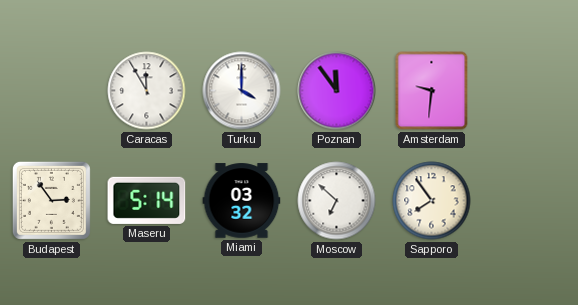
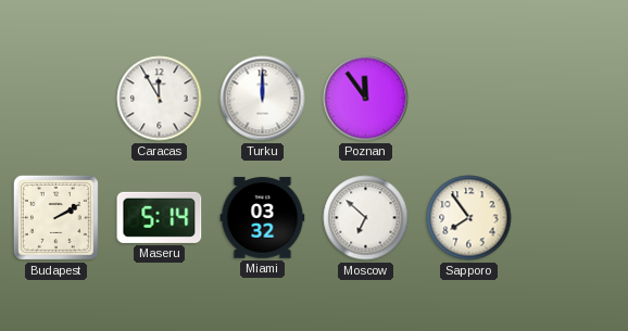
Turku: 4:00 -> 12:00
Amsterdam: 9:31 -> none
Budapest: 2:54 -> 2:10
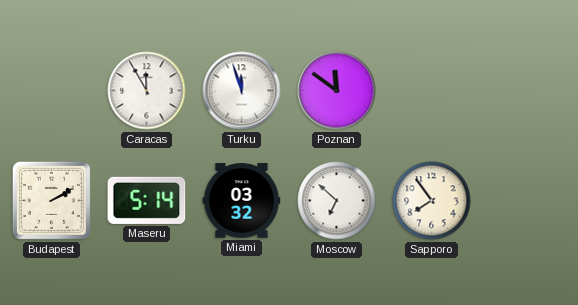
Turku: 12:00 -> 11:57
Poznan: 11:54 -> 11:51
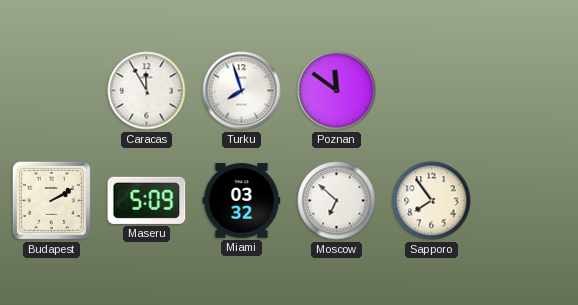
Turku: 11:57 -> 7:57
Maseru: 5:14 -> 5:09
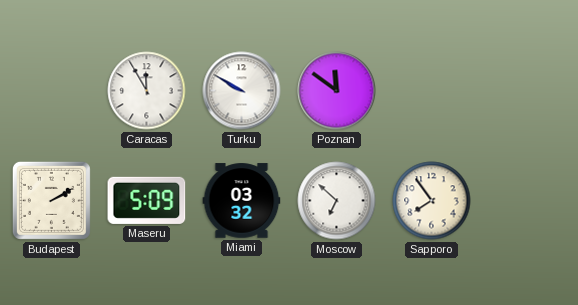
Turku: 7:57 -> 9:50
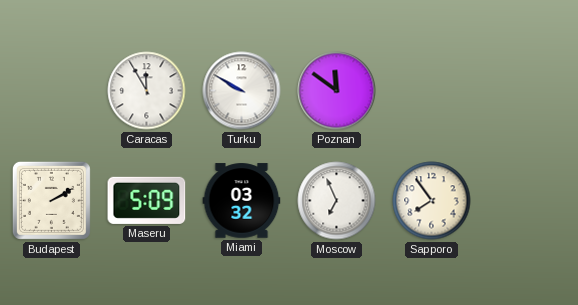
Moscow: 6:52 -> 6:56
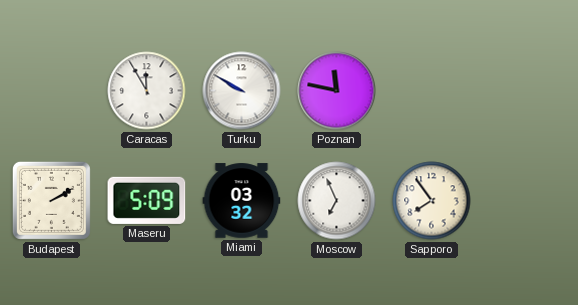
Poznan: 11:51 -> 11:47
